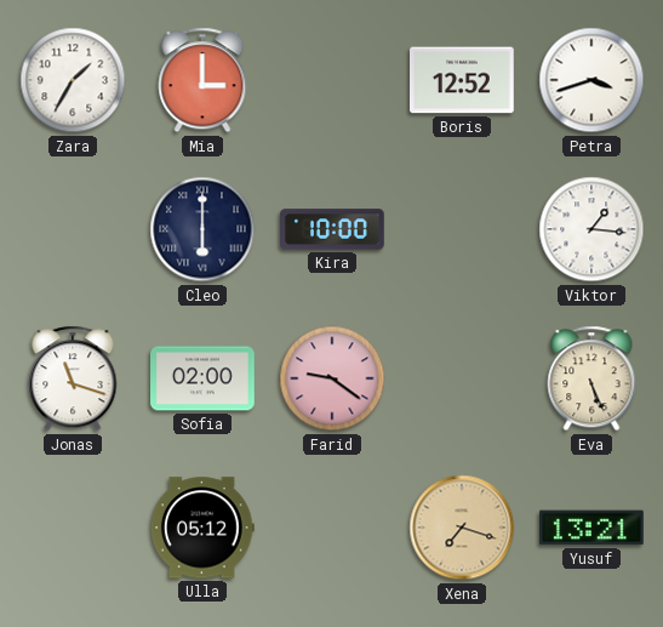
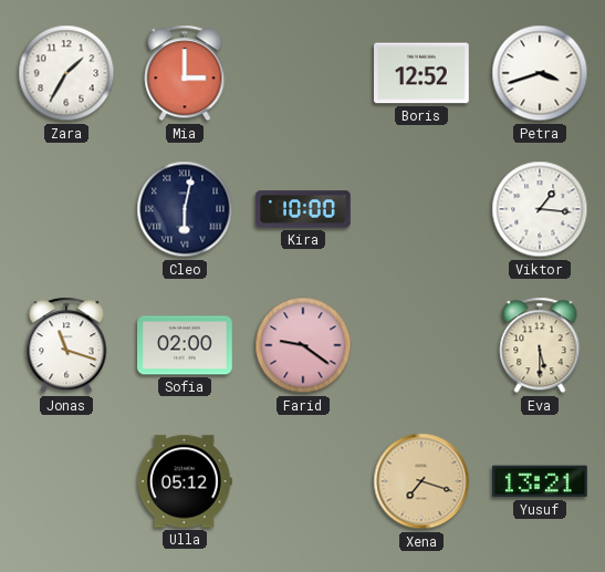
Cleo: 6:00 -> 6:02
Eva: 5:26 -> 5:30
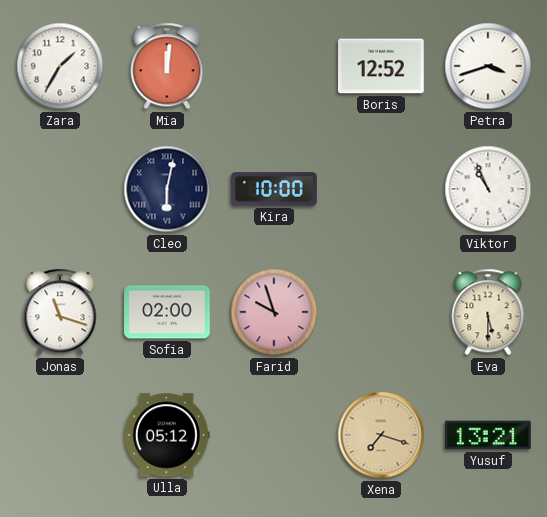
Mia: 3:00 -> 12:01
Viktor: 1:16 -> 10:56
Farid: 9:21 -> 9:57
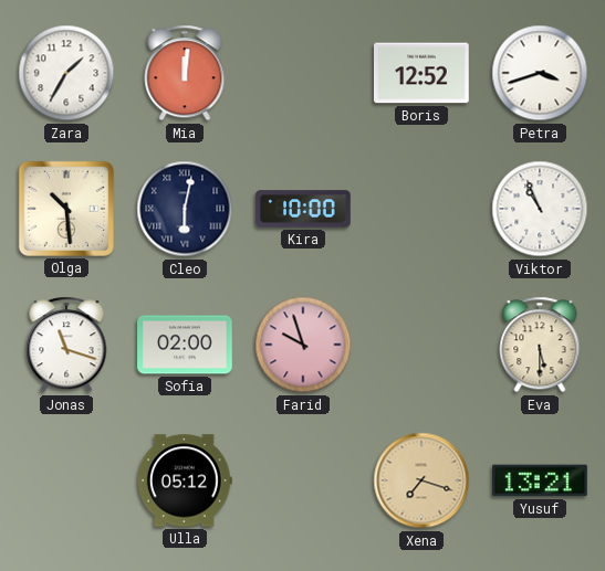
Olga: none -> 10:29
